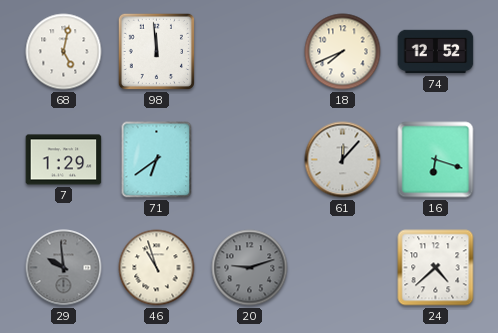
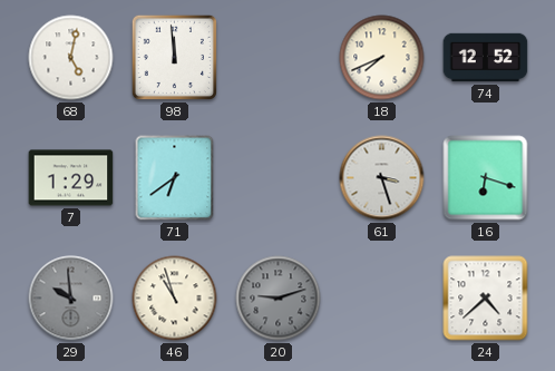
61: 12:07 -> 3:27
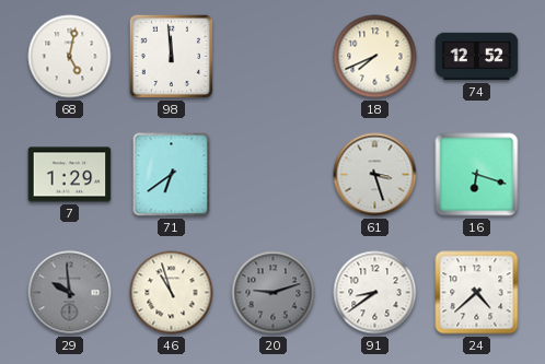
91: none -> 8:39
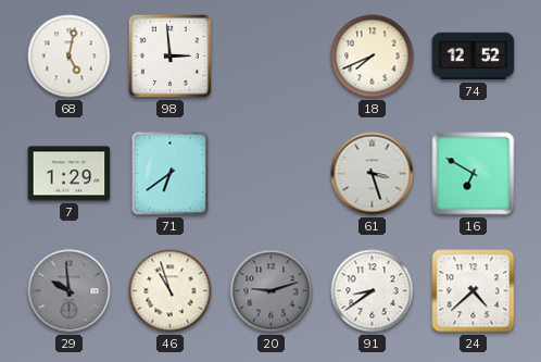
98: 11:59 -> 2:59
16: 6:18 -> 6:50
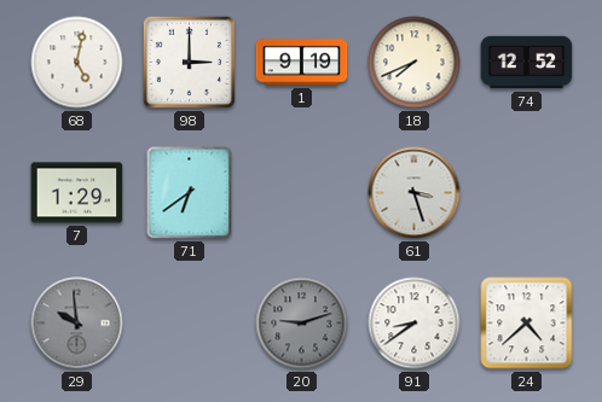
98: 2:59 -> 3:00
1: none -> 9:19
16: 6:50 -> none
46: 10:57 -> none
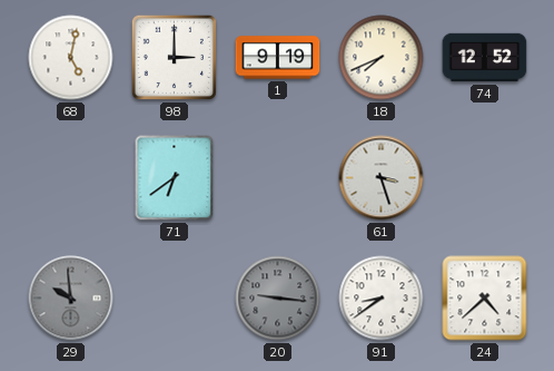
7: 1:29 -> none
20: 9:12 -> 9:16
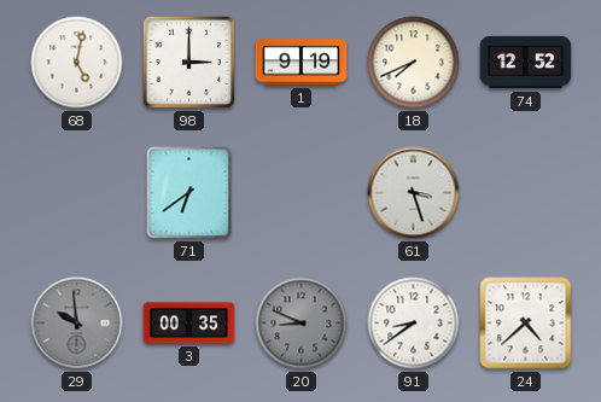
3: none -> 00:35
20: 9:16 -> 8:49
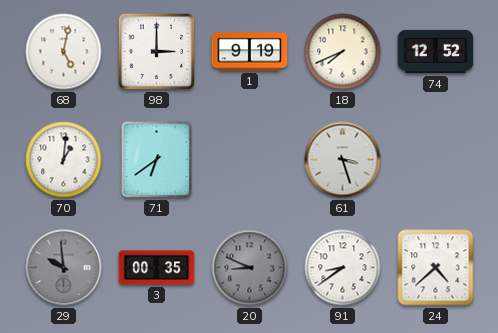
70: none -> 1:01
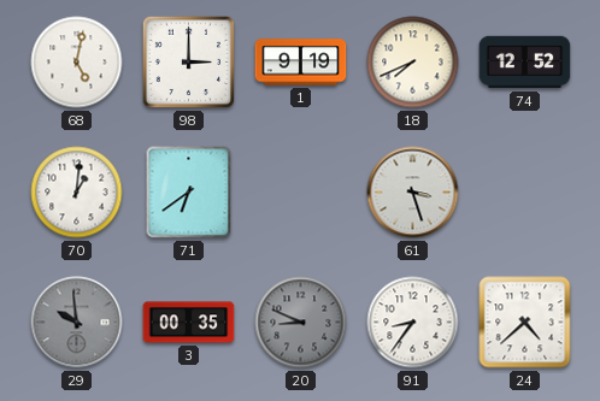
91: 8:39 -> 8:36
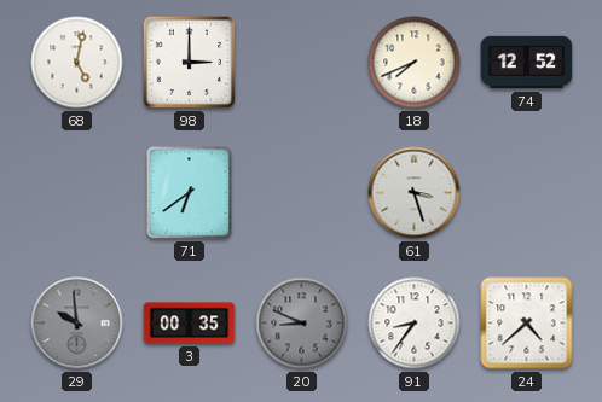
1: 9:19 -> none
70: 1:01 -> none
